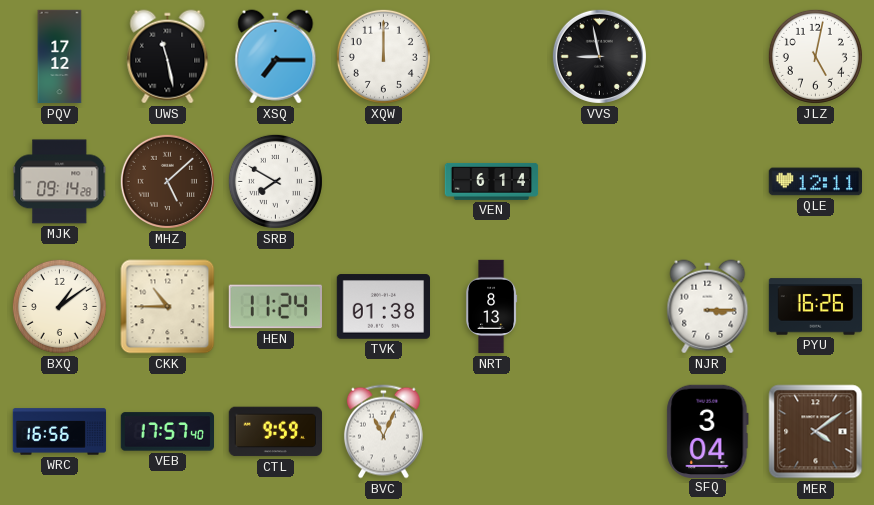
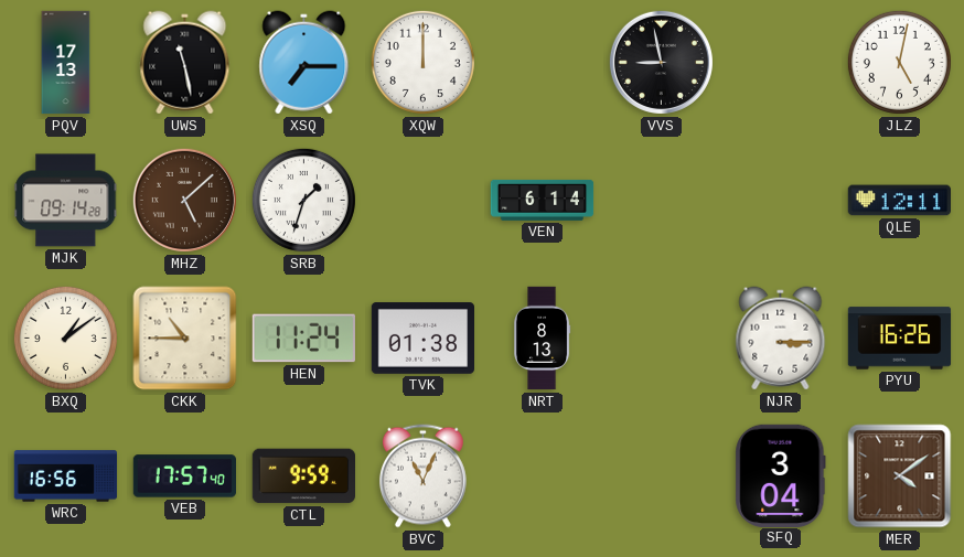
PQV: 17:12 -> 17:13
SRB: 7:50 -> 1:33
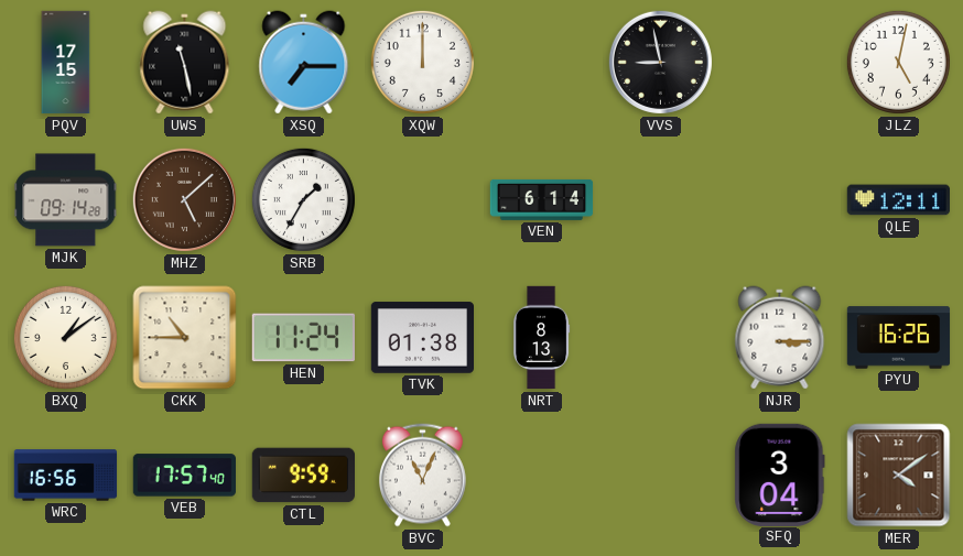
PQV: 17:13 -> 17:15
SRB: 1:33 -> 1:35
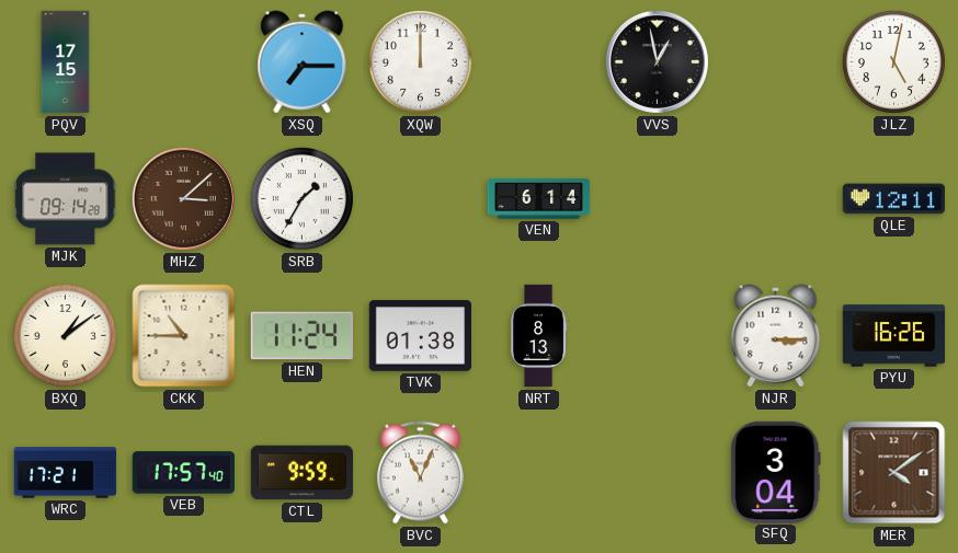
UWS: 11:28 -> none
VVS: 8:58 -> 12:58
MHZ: 5:08 -> 3:08
WRC: 16:56 -> 17:21
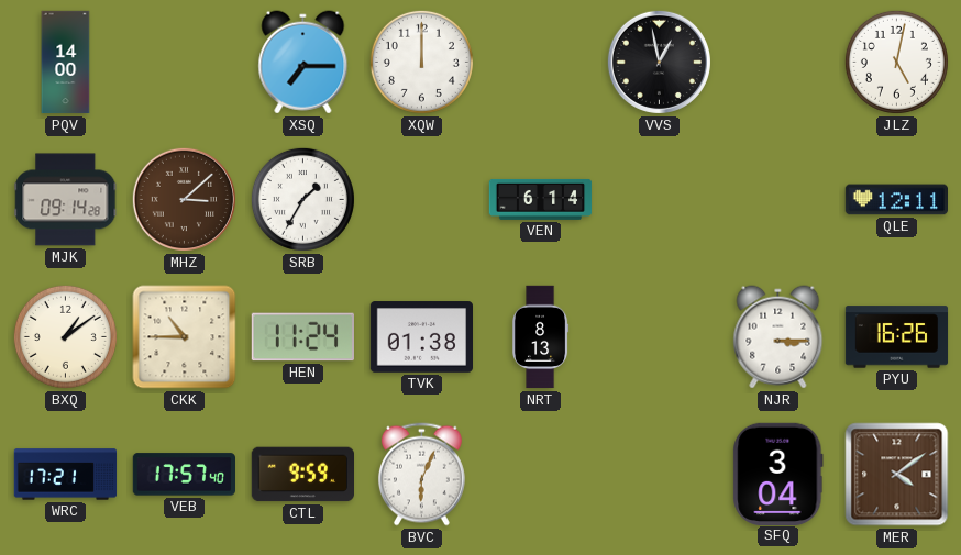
PQV: 17:15 -> 14:00
BVC: 11:04 -> 6:04
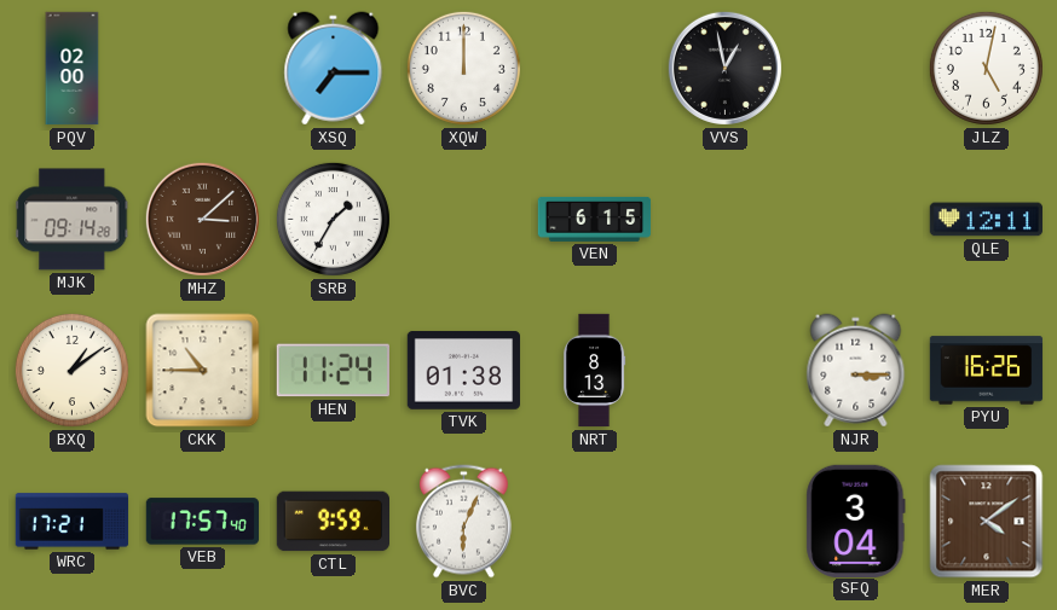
PQV: 14:00 -> 02:00
VEN: 6:14 -> 6:15
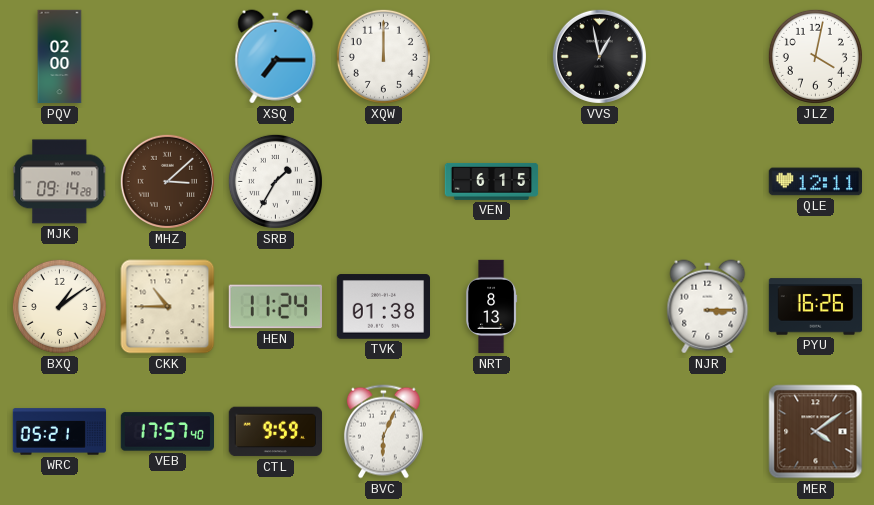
JLZ: 5:02 -> 4:02
WRC: 17:21 -> 05:21
SFQ: 3:04 -> none
